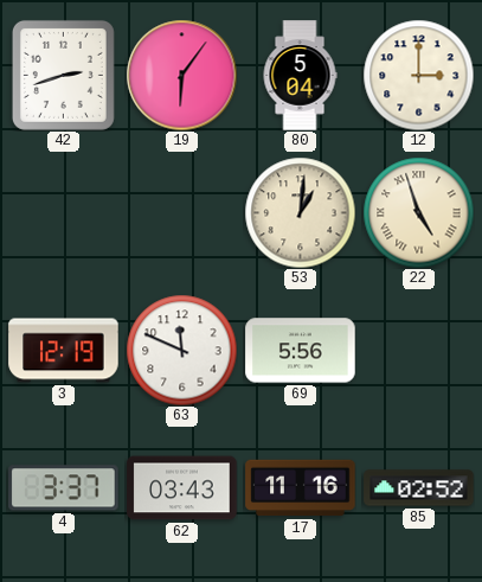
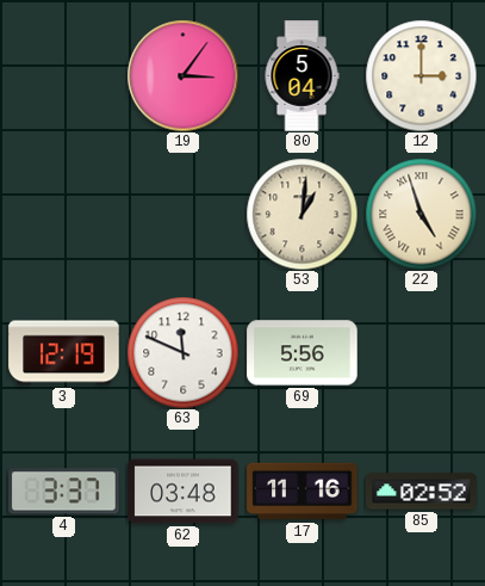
42: 2:42 -> none
19: 6:06 -> 3:06
62: 03:43 -> 03:48
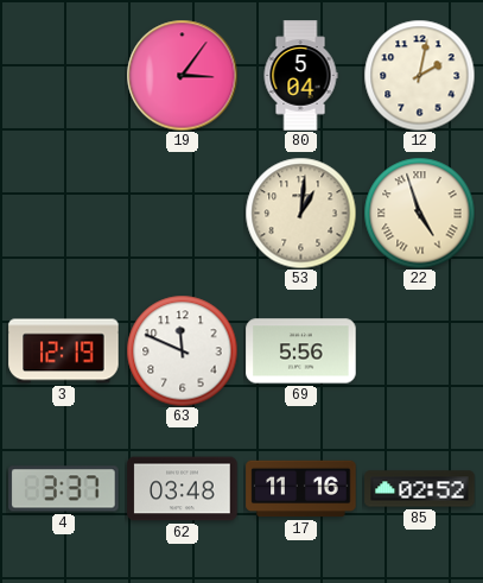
12: 3:00 -> 2:02
